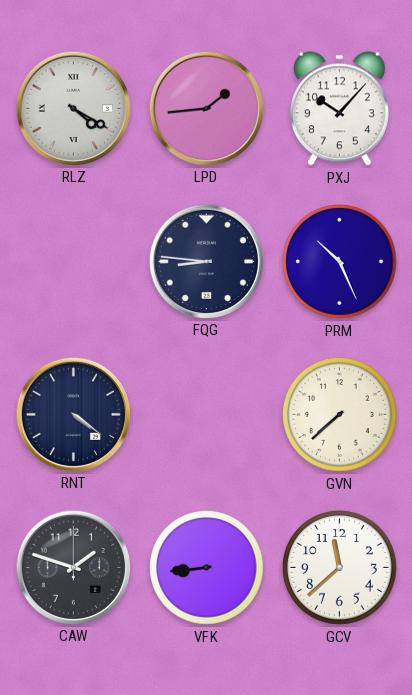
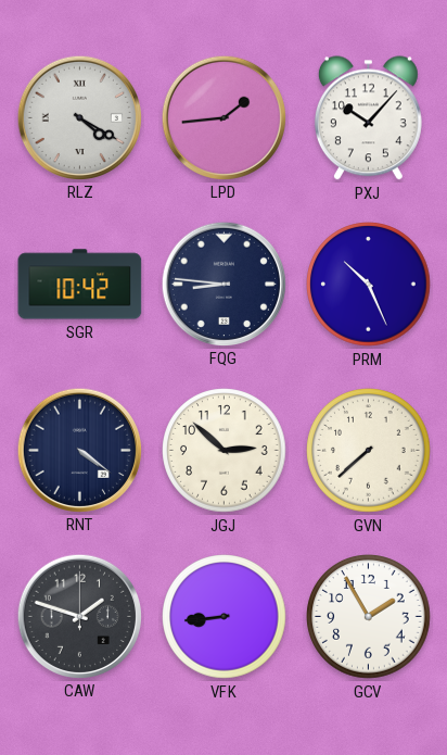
SGR: none -> 10:42
JGJ: none -> 2:52
GCV: 11:38 -> 1:55
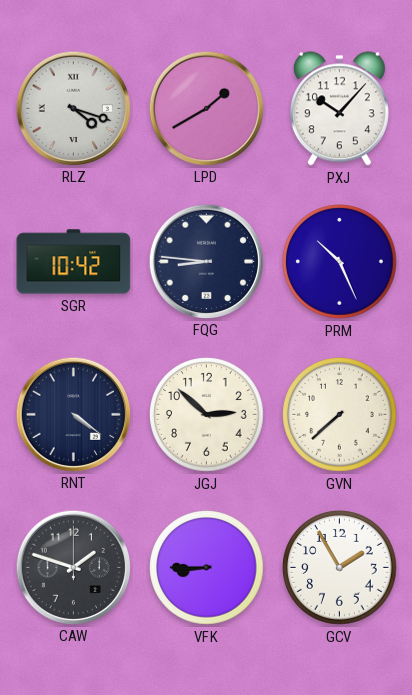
RLZ: 4:20 -> 4:18
LPD: 1:44 -> 1:40
VFK: 8:44 -> 8:45
